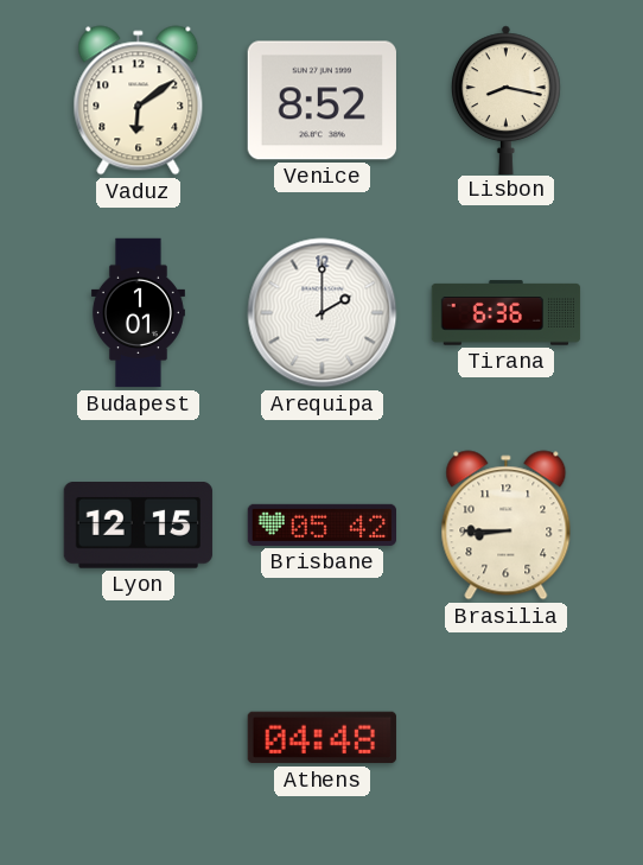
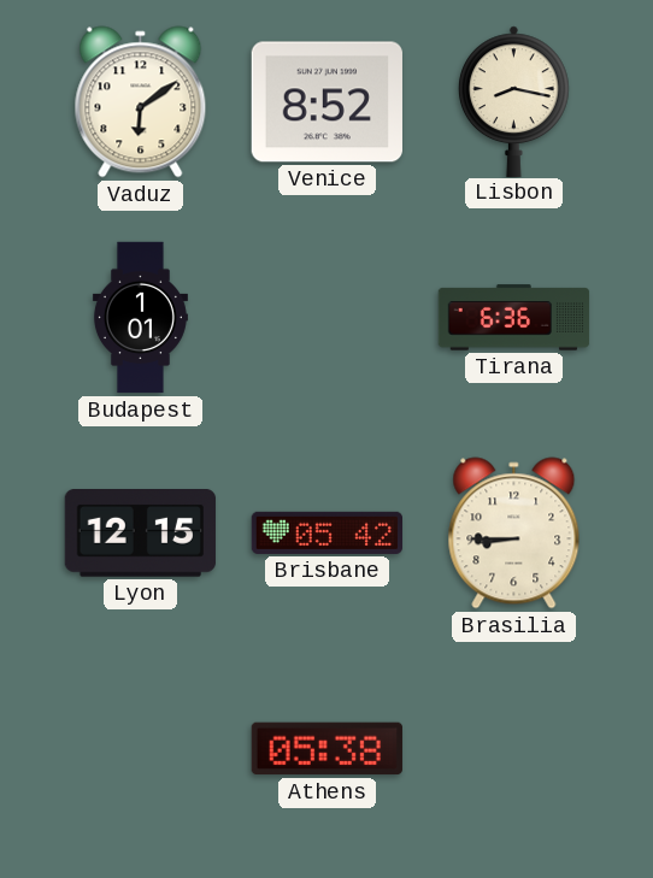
Arequipa: 2:00 -> none
Athens: 04:48 -> 05:38
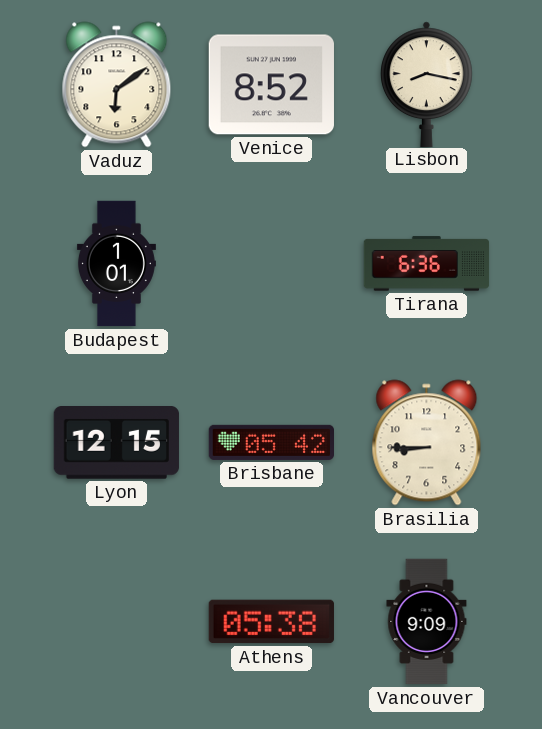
Vancouver: none -> 9:09
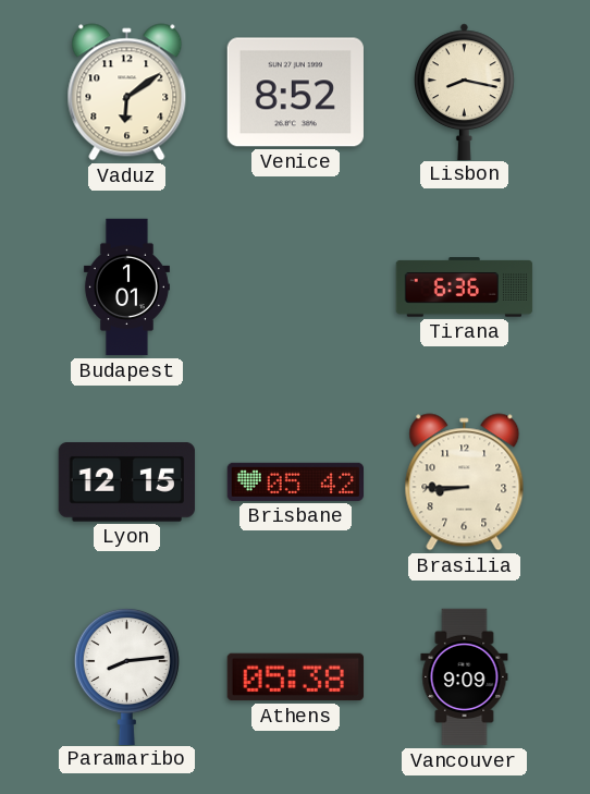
Paramaribo: none -> 8:14
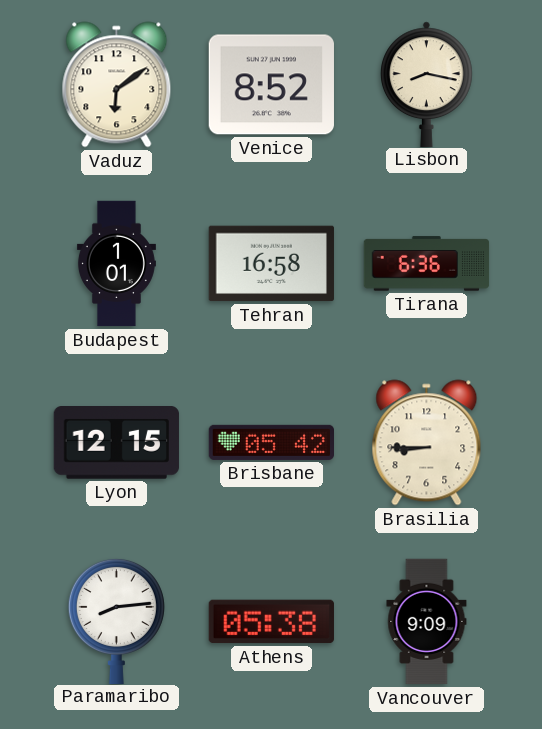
Tehran: none -> 16:58
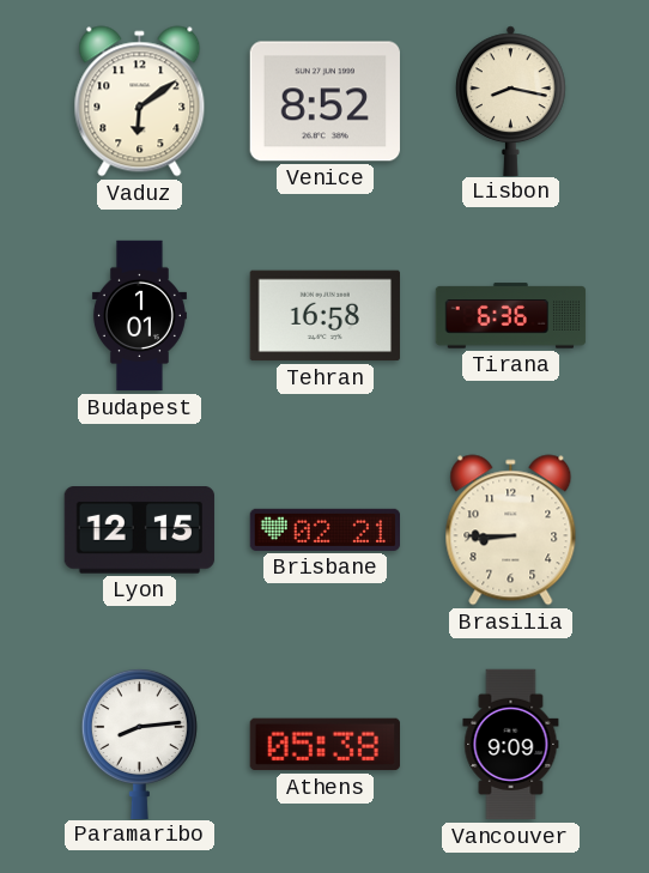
Brisbane: 05:42 -> 02:21
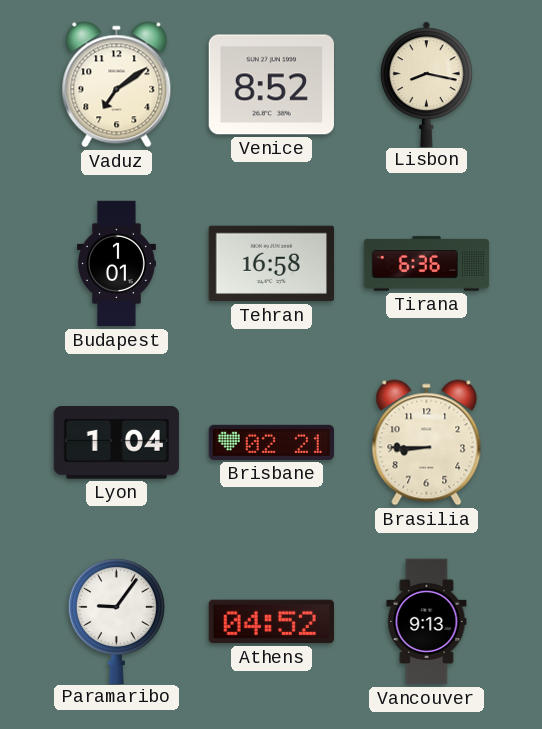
Vaduz: 6:09 -> 7:09
Lyon: 12:15 -> 1:04
Paramaribo: 8:14 -> 9:06
Athens: 05:38 -> 04:52
Vancouver: 9:09 -> 9:13
